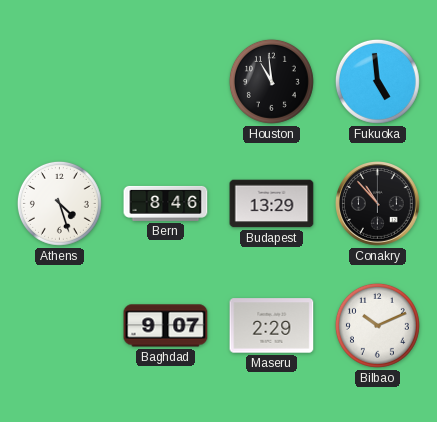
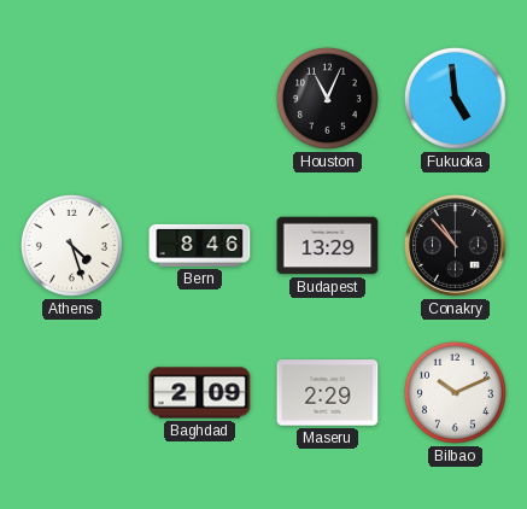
Houston: 10:59 -> 11:04
Baghdad: 9:07 -> 2:09
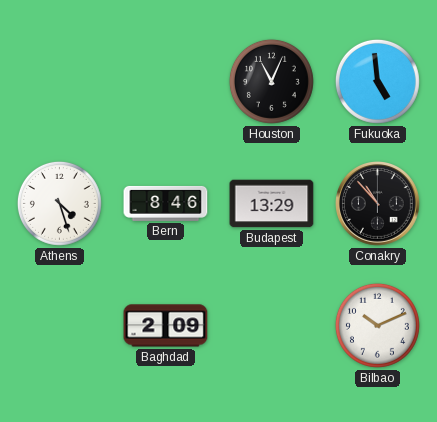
Maseru: 2:29 -> none
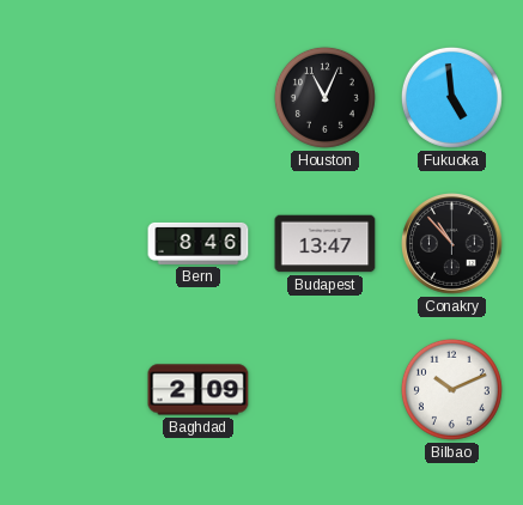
Athens: 4:27 -> none
Budapest: 13:29 -> 13:47
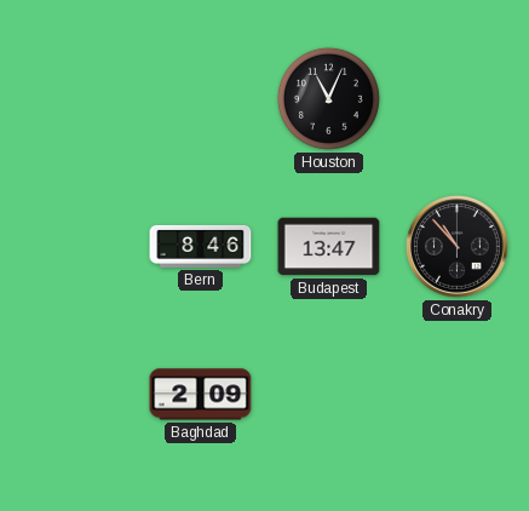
Fukuoka: 4:59 -> none
Bilbao: 10:11 -> none
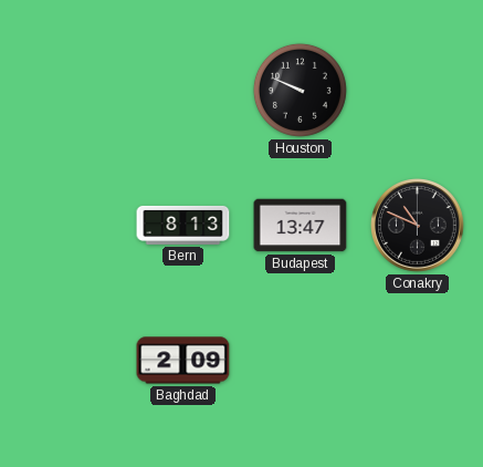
Houston: 11:04 -> 9:49
Bern: 8:46 -> 8:13
Conakry: 10:53 -> 10:49
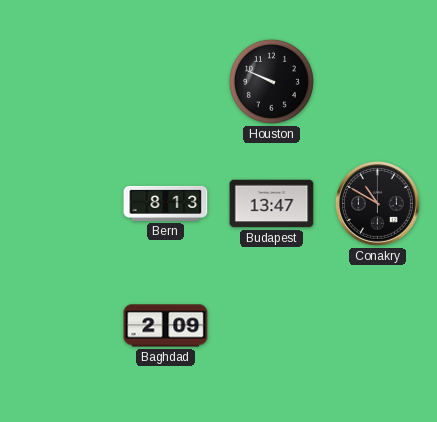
Conakry: 10:49 -> 10:50
